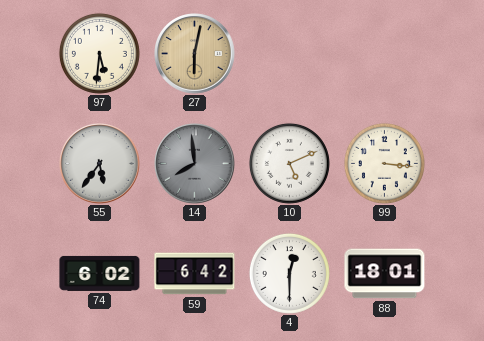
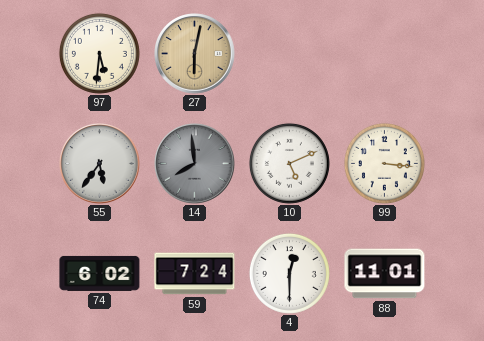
59: 6:42 -> 7:24
88: 18:01 -> 11:01
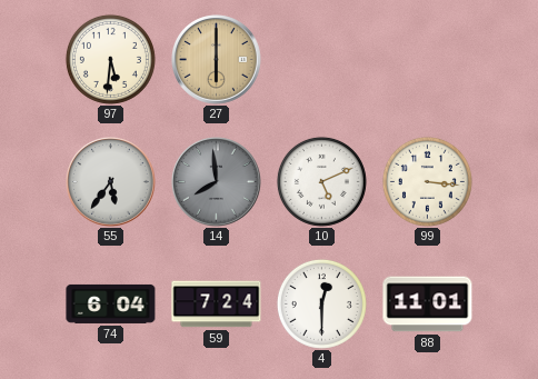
27: 6:02 -> 6:00
74: 6:02 -> 6:04
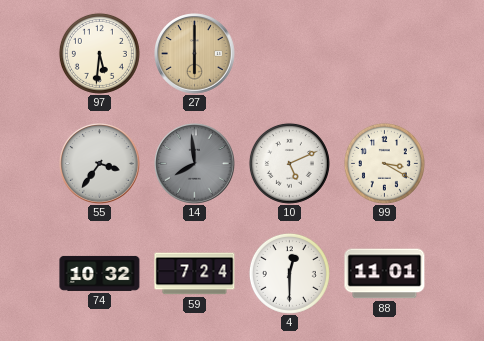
55: 5:36 -> 3:36
99: 3:16 -> 3:20
74: 6:04 -> 10:32
